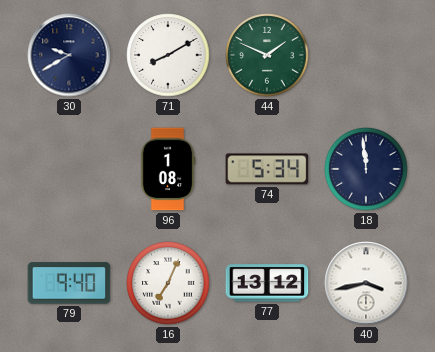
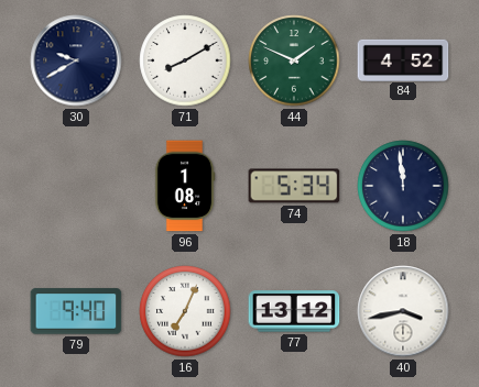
84: none -> 4:52
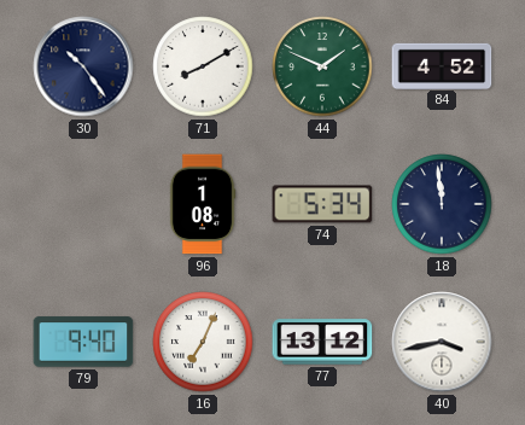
30: 9:40 -> 10:24
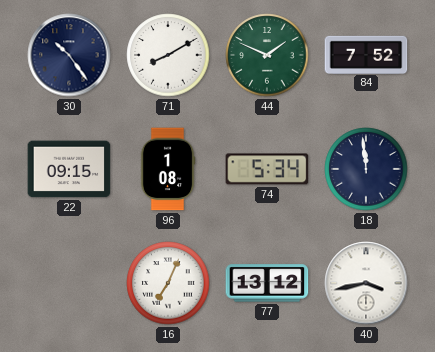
84: 4:52 -> 7:52
22: none -> 09:15
79: 9:40 -> none
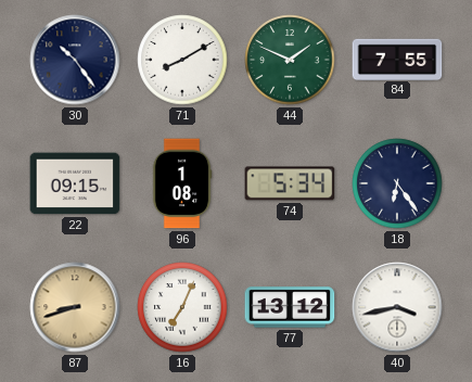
84: 7:52 -> 7:55
18: 11:59 -> 6:24
87: none -> 8:42
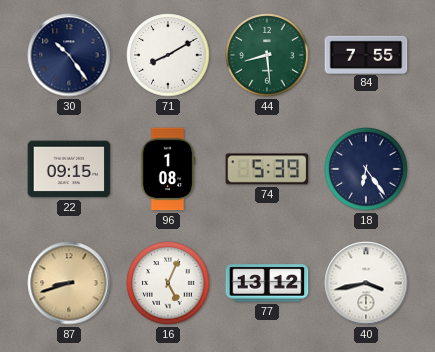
44: 1:49 -> 8:29
74: 5:34 -> 5:39
16: 7:04 -> 5:04
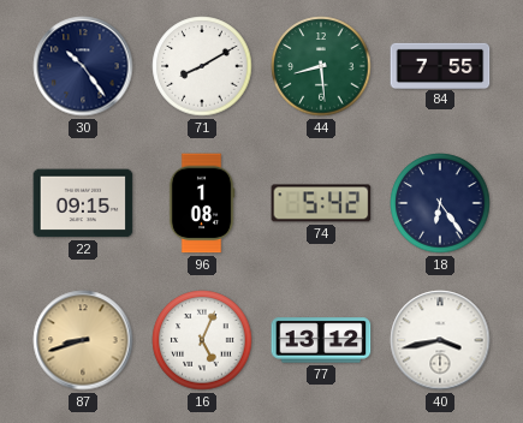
74: 5:39 -> 5:42
